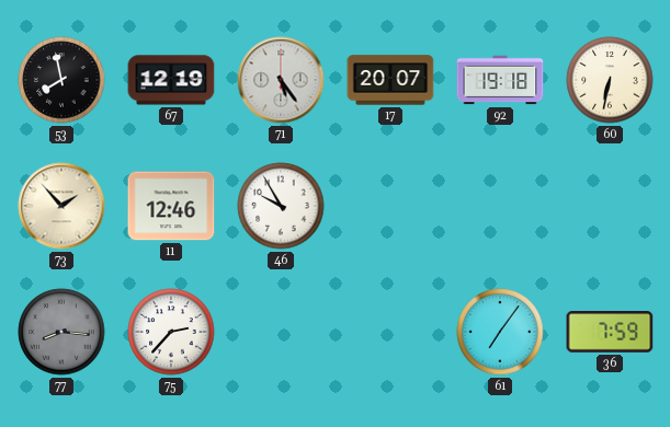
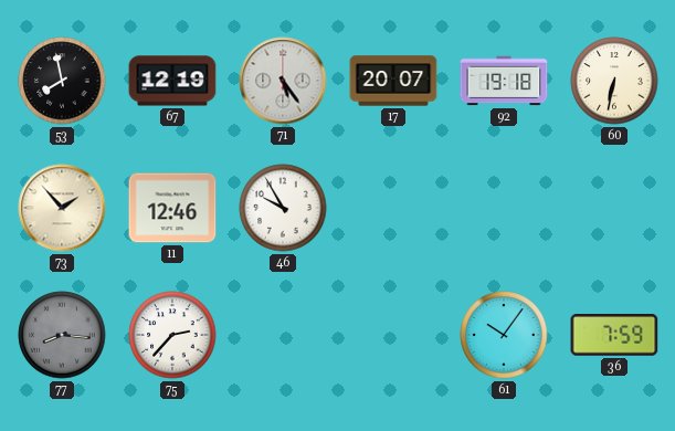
61: 7:06 -> 10:06
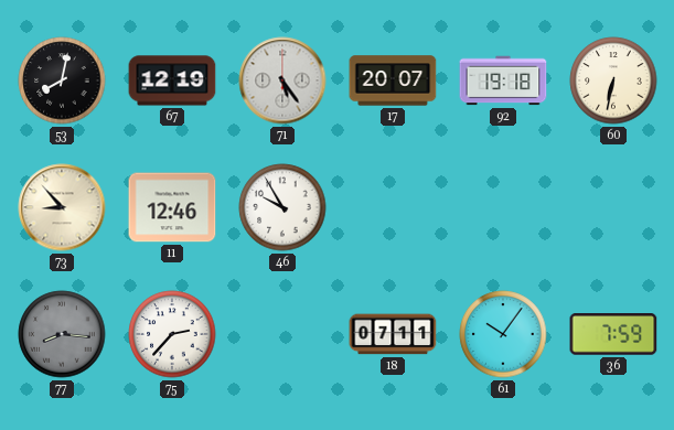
53: 7:58 -> 8:02
73: 1:53 -> 8:53
18: none -> 07:11
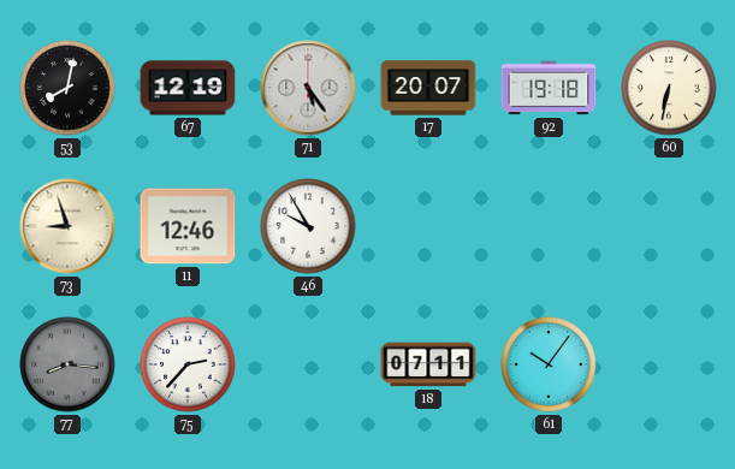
73: 8:53 -> 8:57
36: 7:59 -> none
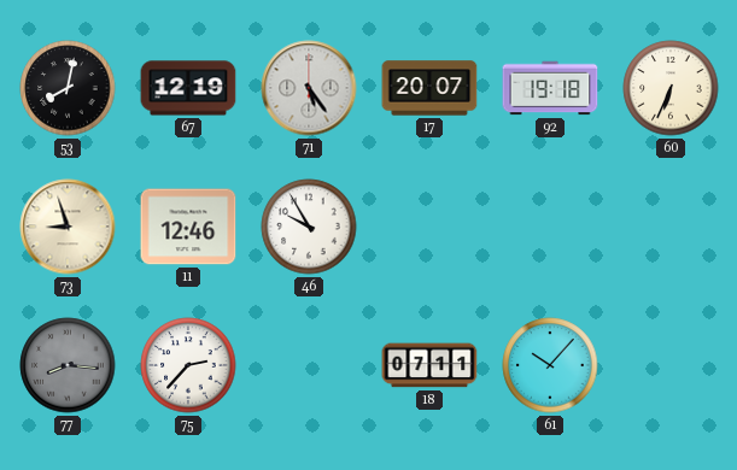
60: 6:32 -> 6:34
61: 10:06 -> 10:07
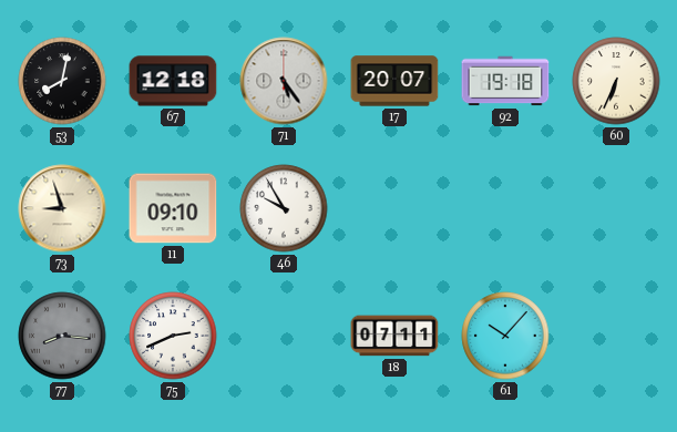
67: 12:19 -> 12:18
11: 12:46 -> 09:10
75: 2:37 -> 2:41
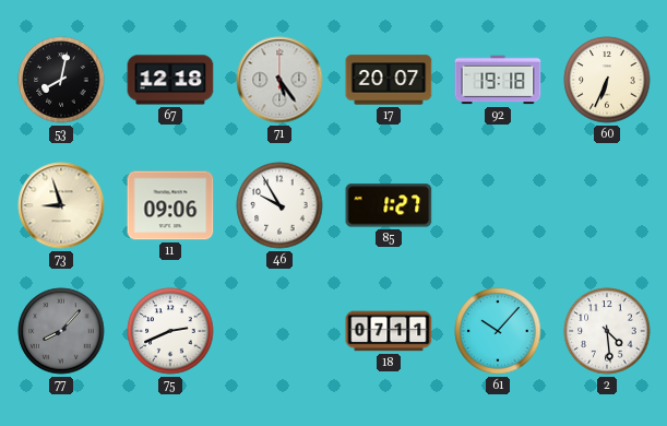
11: 09:10 -> 09:06
85: none -> 1:27
77: 8:16 -> 8:07
2: none -> 4:29
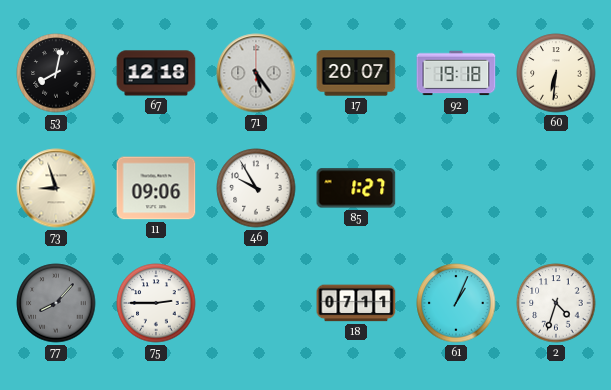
60: 6:34 -> 6:31
75: 2:41 -> 2:45
61: 10:07 -> 1:04
2: 4:29 -> 4:33
